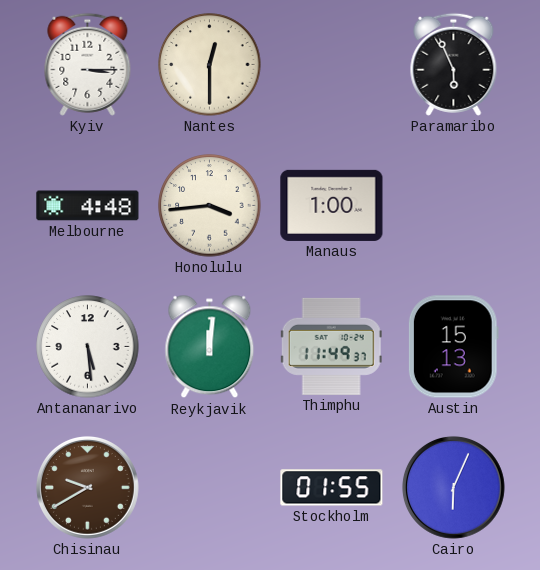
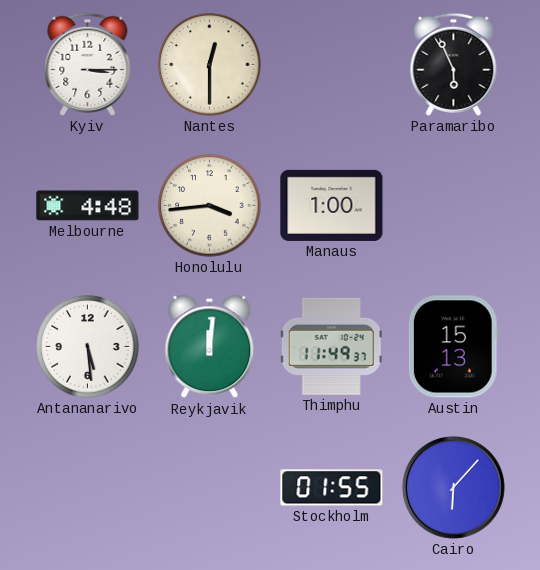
Chisinau: 9:40 -> none
Cairo: 6:04 -> 6:07
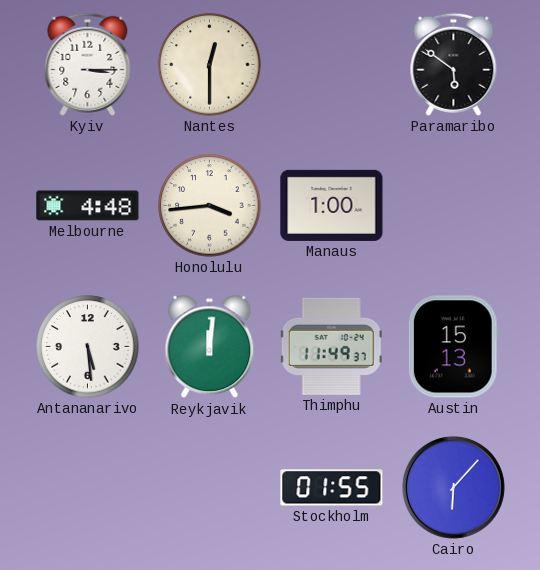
Paramaribo: 5:56 -> 5:51
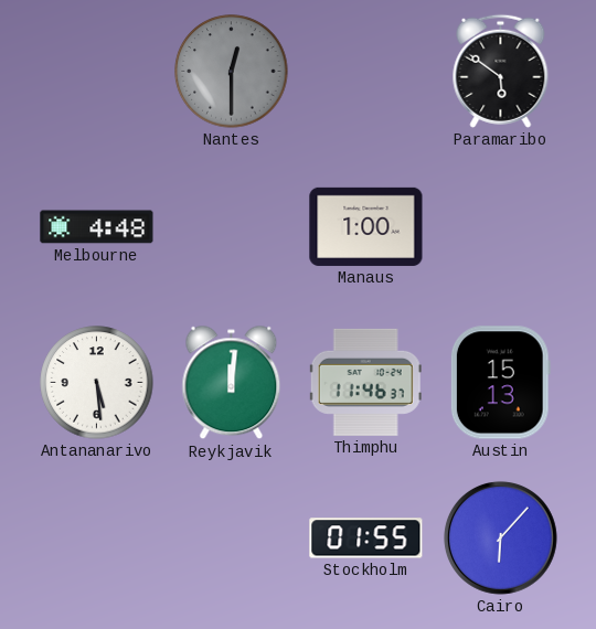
Kyiv: 3:15 -> none
Nantes dial: cream -> grey
Honolulu: 3:44 -> none
Thimphu: 11:49 -> 11:46
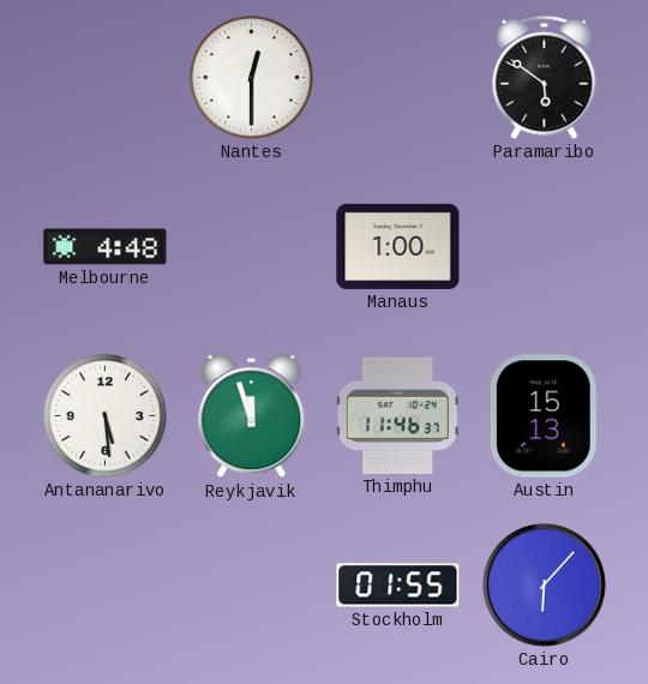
Nantes dial: grey -> white
Reykjavik: 12:01 -> 11:57
